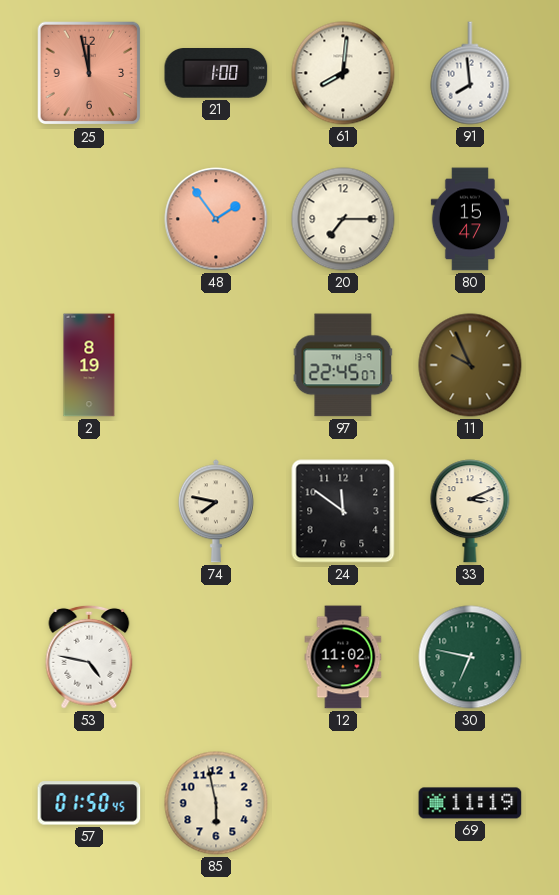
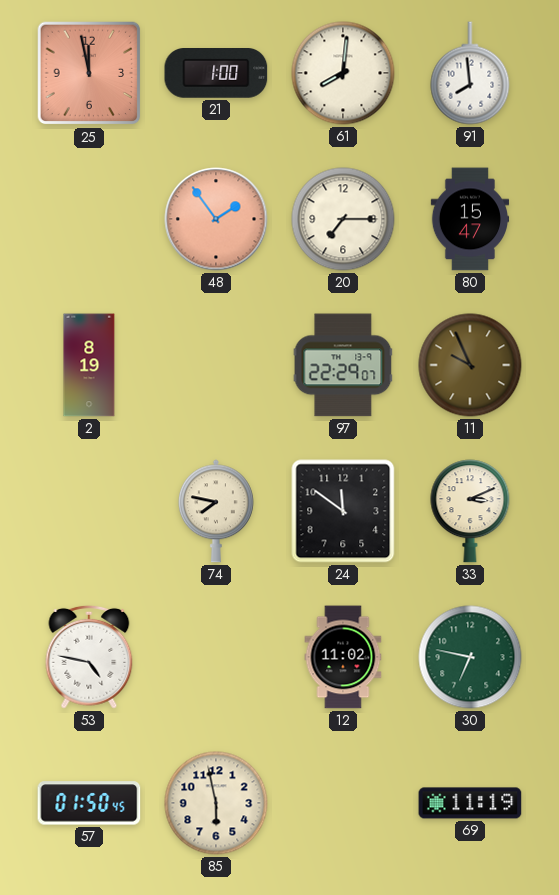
97: 22:45 -> 22:29
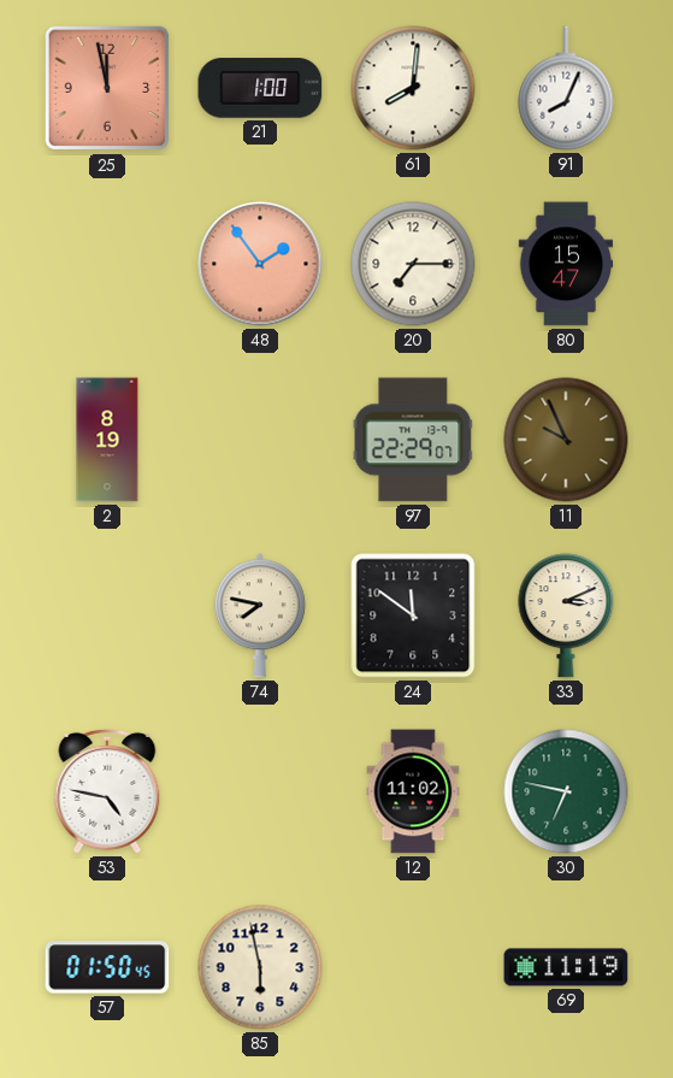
91: 7:59 -> 8:04
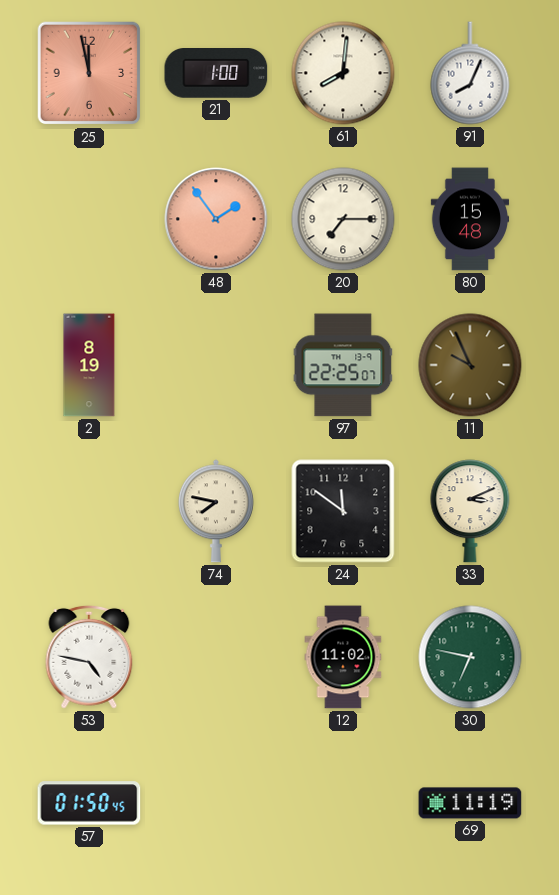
80: 15:47 -> 15:48
97: 22:29 -> 22:25
85: 5:58 -> none
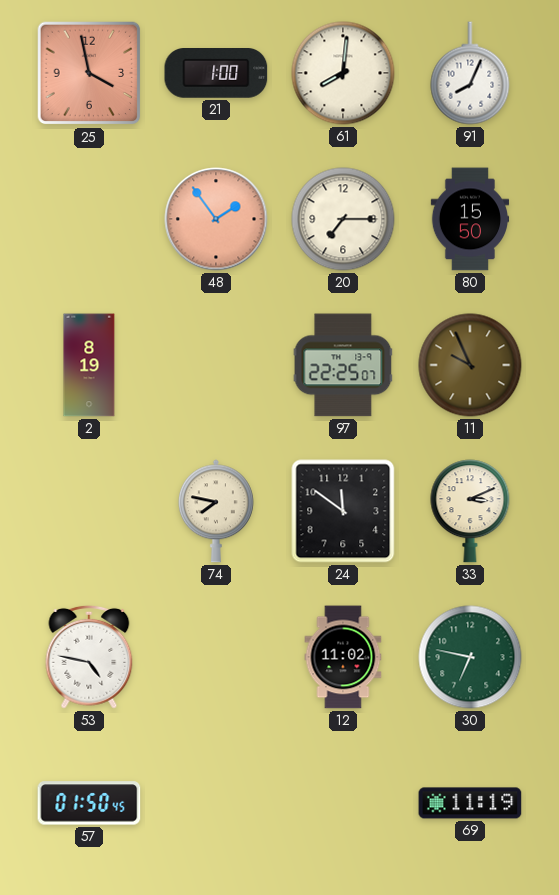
25: 11:58 -> 3:58
80: 15:48 -> 15:50
